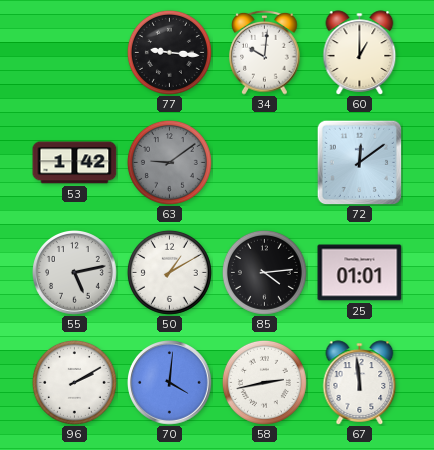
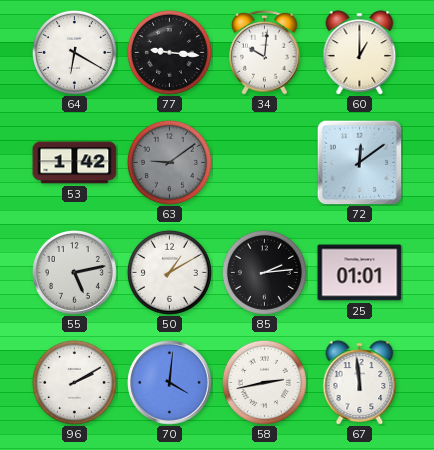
64: none -> 6:20
85: 4:14 -> 2:14
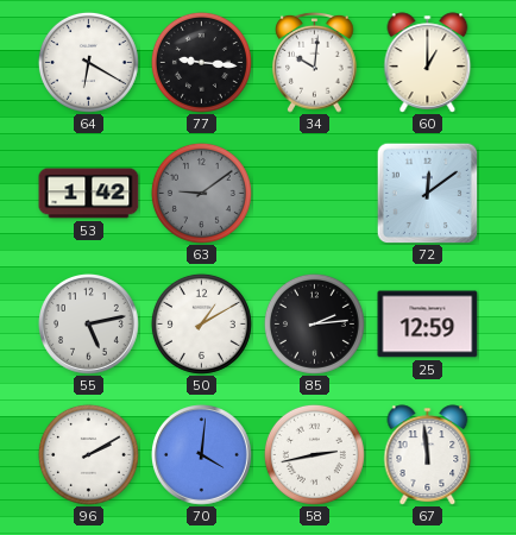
25: 01:01 -> 12:59
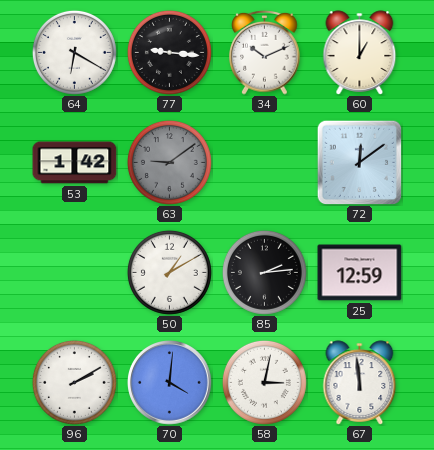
34: 10:01 -> 10:11
55: 5:13 -> none
58: 2:43 -> 3:02
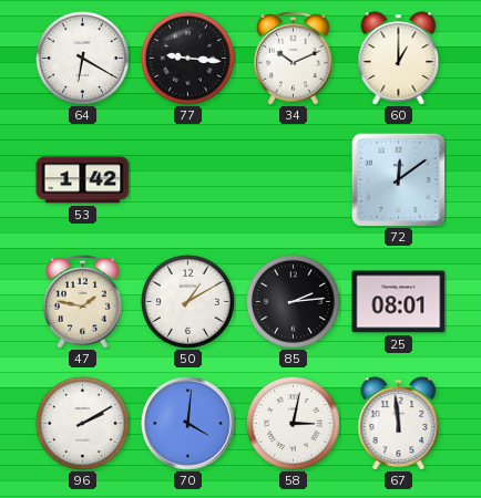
63: 9:09 -> none
47: none -> 1:47
25: 12:59 -> 08:01
